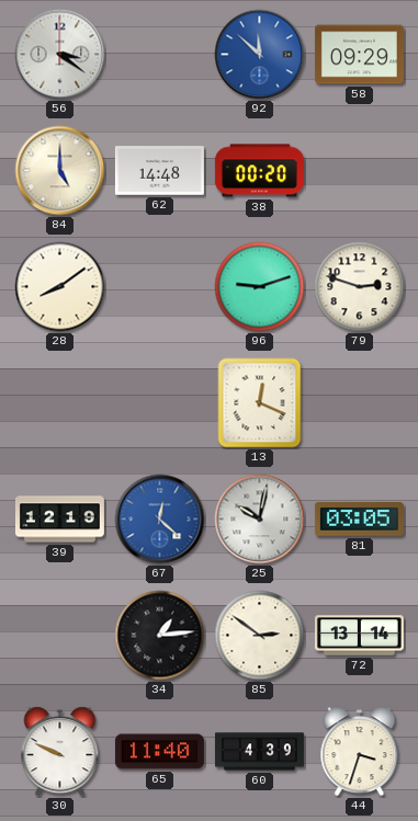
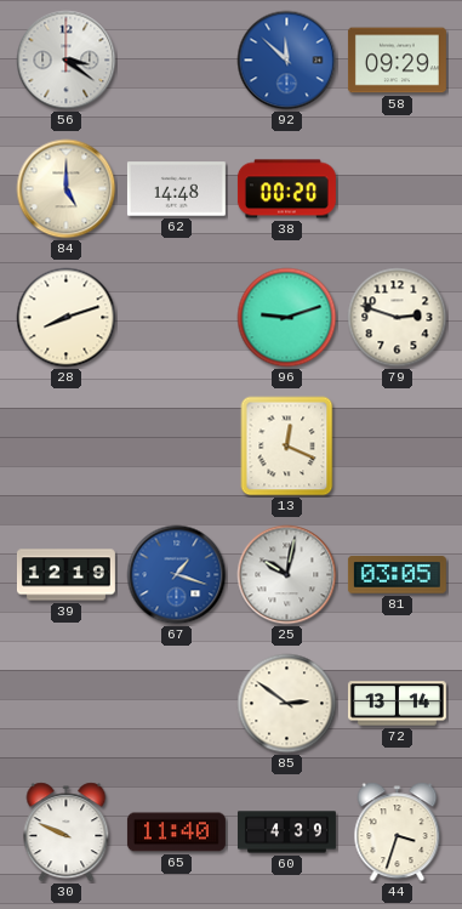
28: 8:09 -> 8:12
67: 12:22 -> 1:18
34: 1:14 -> none
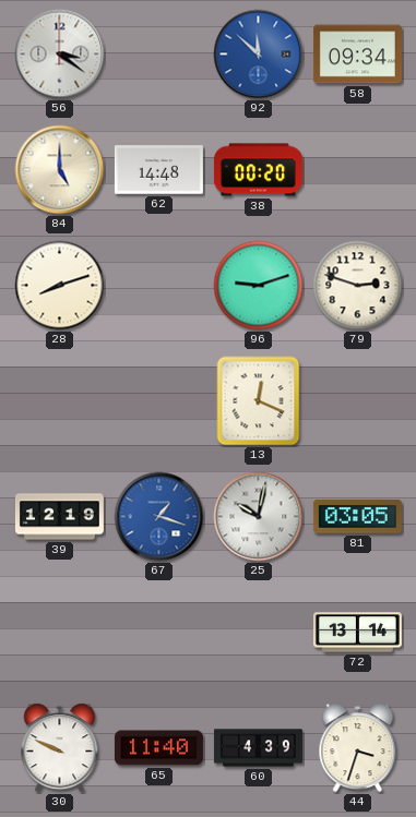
58: 09:29 -> 09:34
85: 2:51 -> none
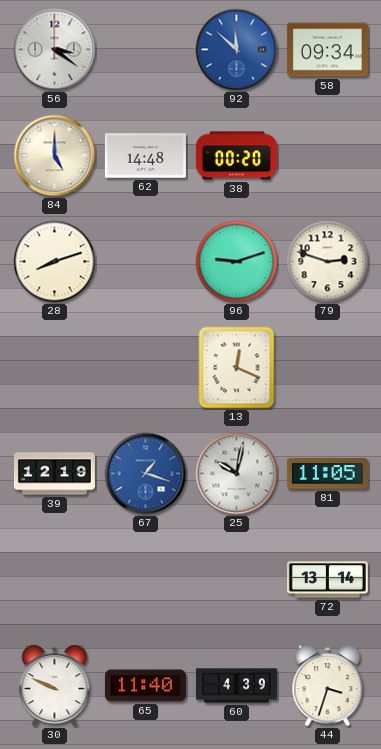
81: 03:05 -> 11:05
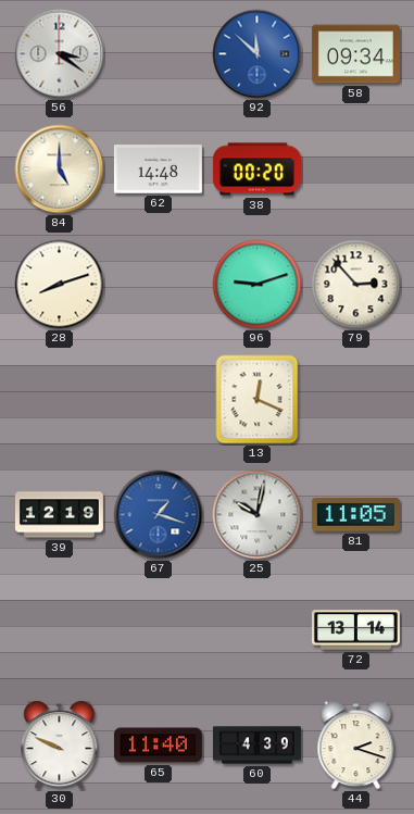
79: 2:48 -> 2:53
44: 3:33 -> 2:18
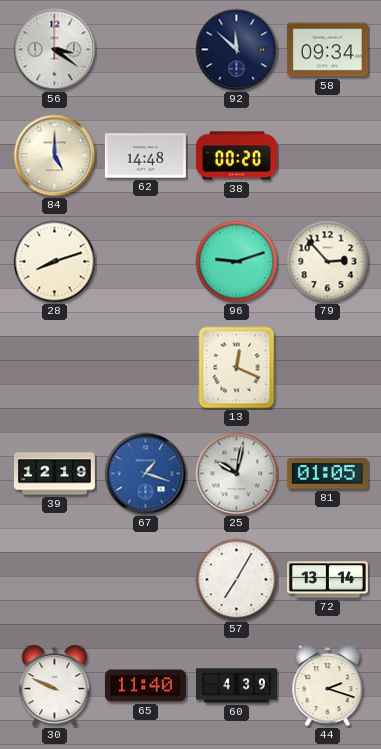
92 dial: blue -> navy
81: 11:05 -> 01:05
57: none -> 7:05
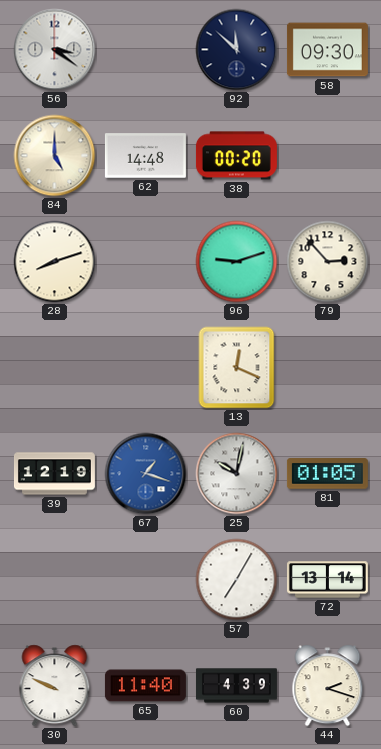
58: 09:34 -> 09:30
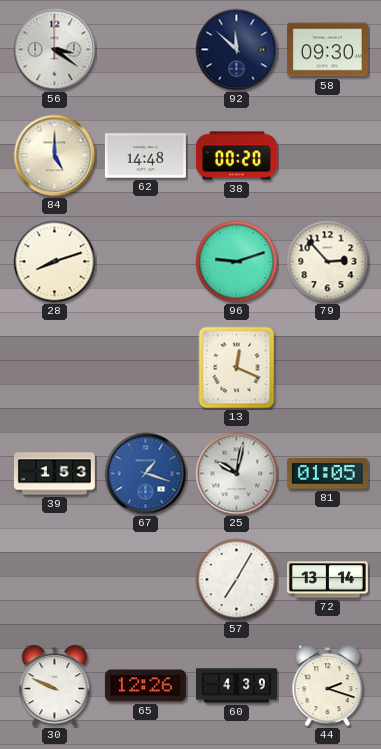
39: 12:19 -> 1:53
65: 11:40 -> 12:26
